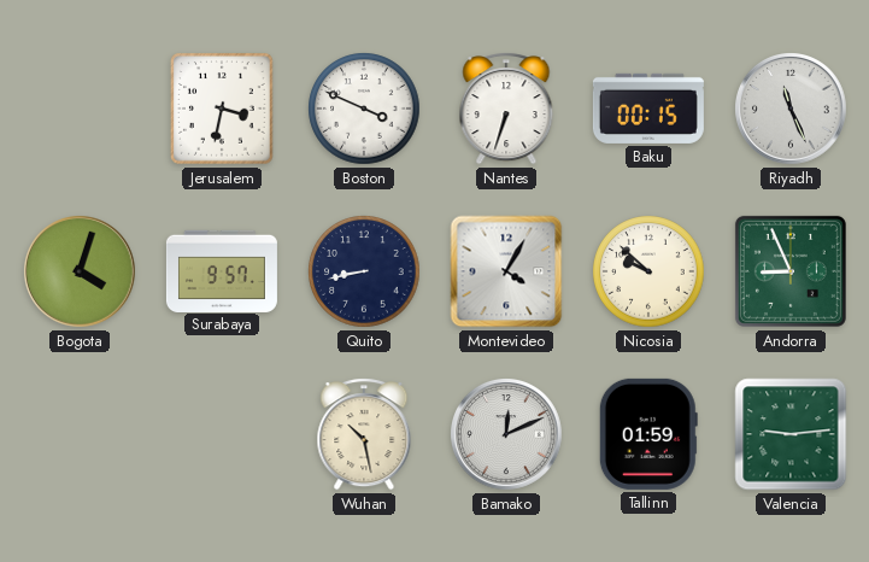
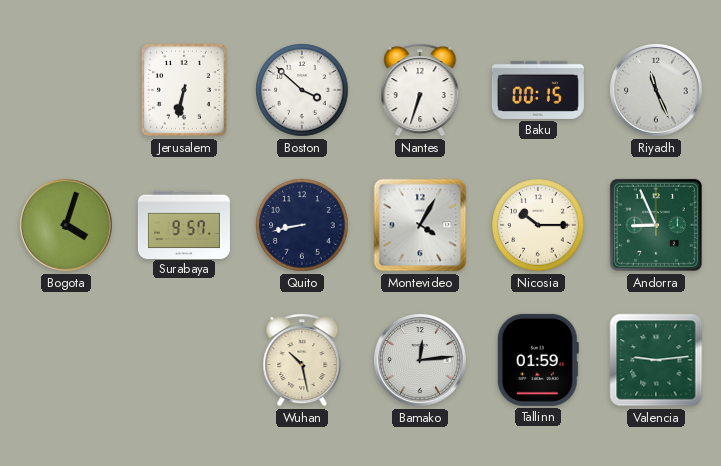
Jerusalem: 3:32 -> 6:32
Boston: 3:49 -> 3:52
Nicosia: 9:52 -> 10:15
Bamako: 12:11 -> 12:14
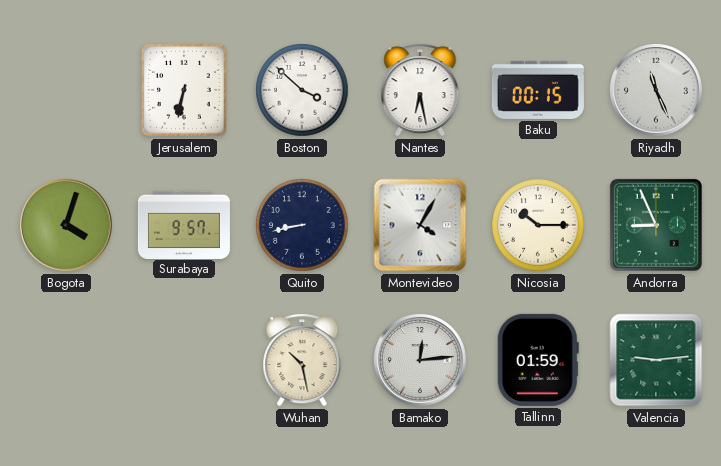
Nantes: 6:33 -> 6:28
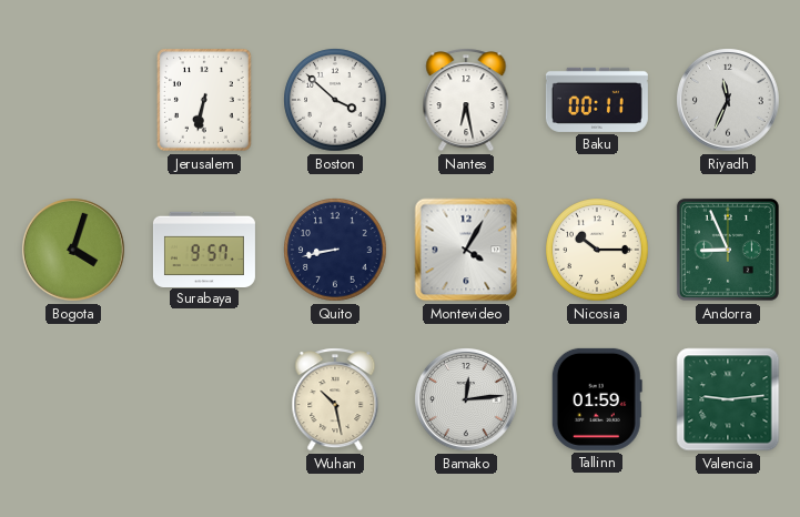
Baku: 00:15 -> 00:11
Riyadh: 11:26 -> 11:34
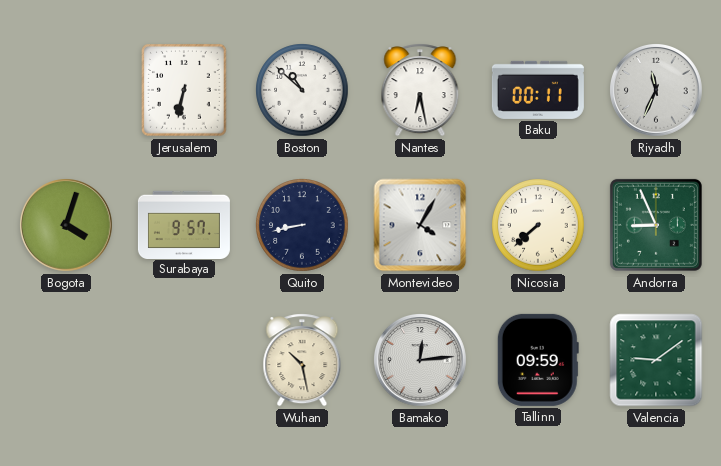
Boston: 3:52 -> 10:52
Nicosia: 10:15 -> 7:38
Tallinn: 01:59 -> 09:59
Valencia: 9:14 -> 9:09
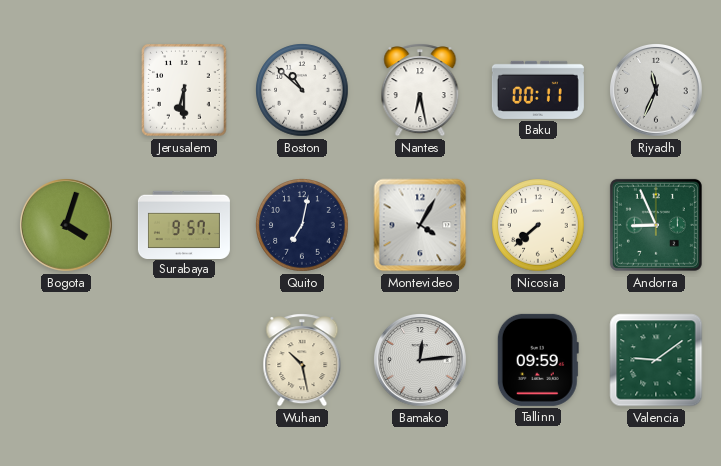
Jerusalem: 6:32 -> 6:30
Quito: 8:43 -> 7:02
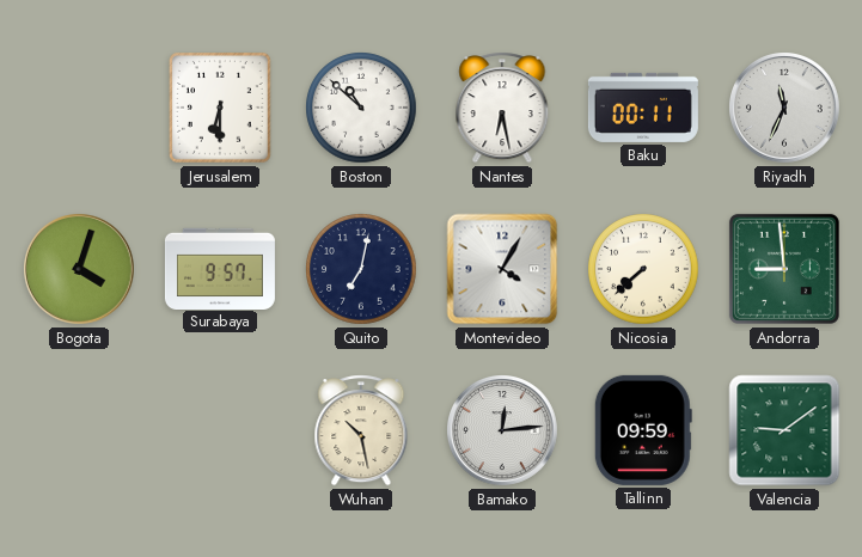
Andorra: 8:56 -> 8:59
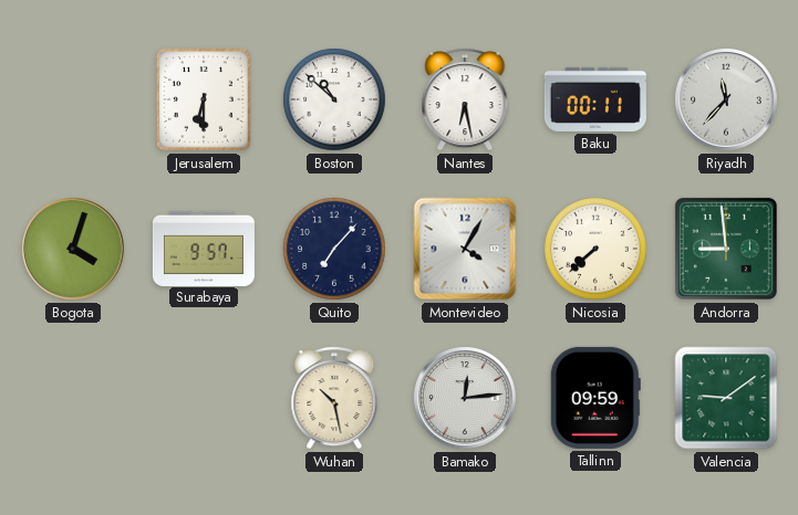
Riyadh: 11:34 -> 11:37
Quito: 7:02 -> 7:07
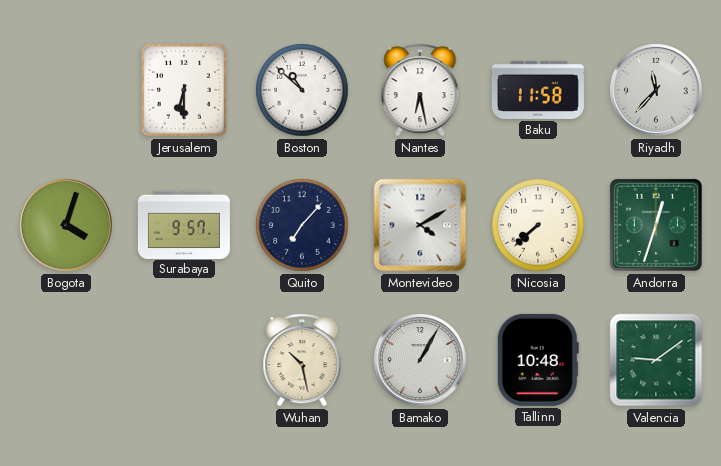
Baku: 00:11 -> 11:58
Montevideo: 4:05 -> 4:10
Andorra: 8:59 -> 12:33
Bamako: 12:14 -> 1:05
Tallinn: 09:59 -> 10:48
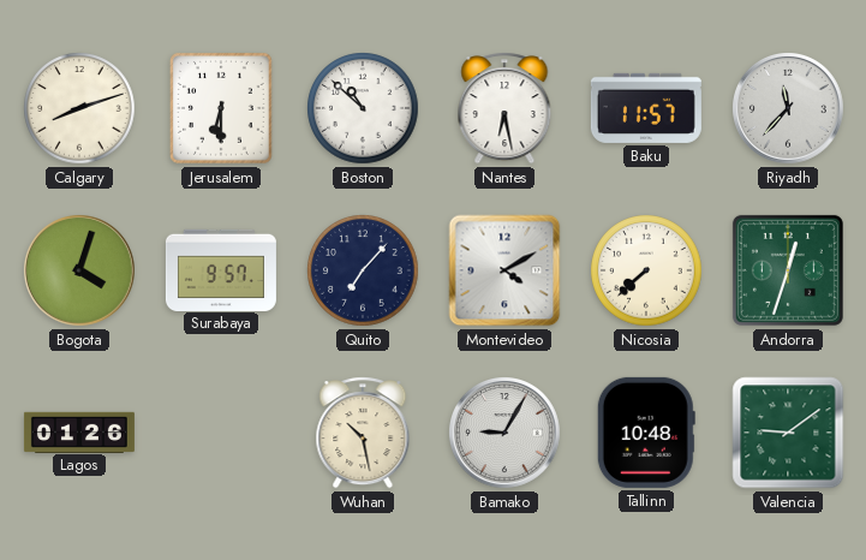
Calgary: none -> 8:12
Baku: 11:58 -> 11:57
Lagos: none -> 01:26
Bamako: 1:05 -> 9:05
